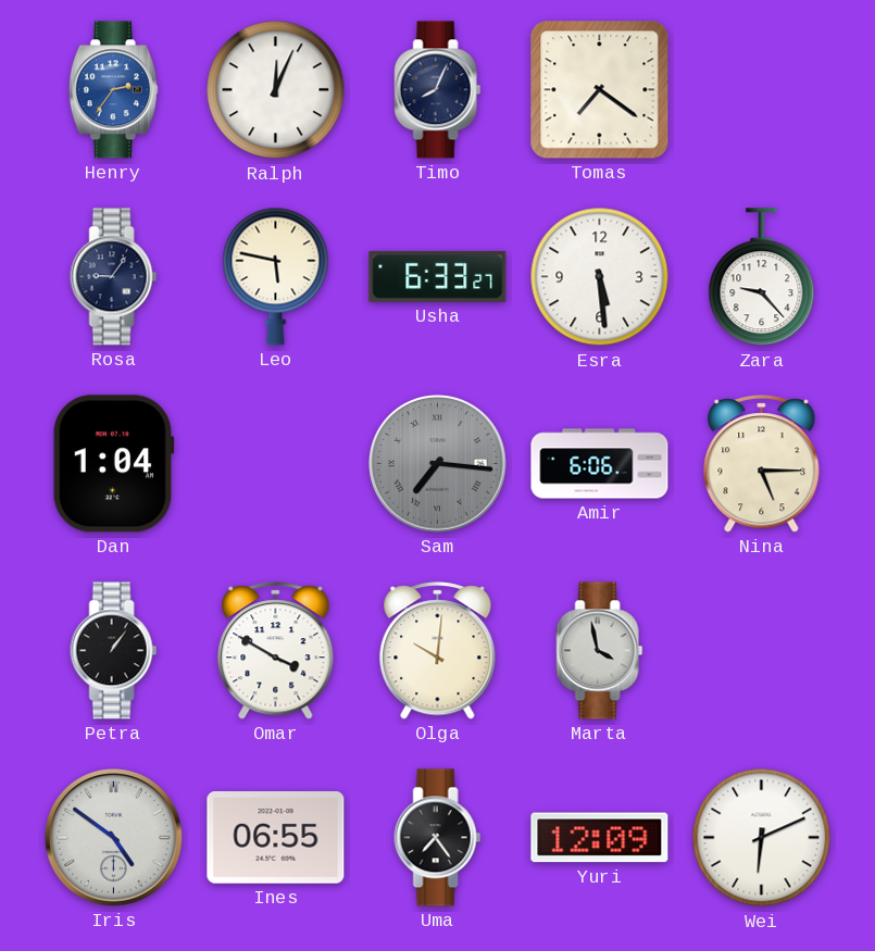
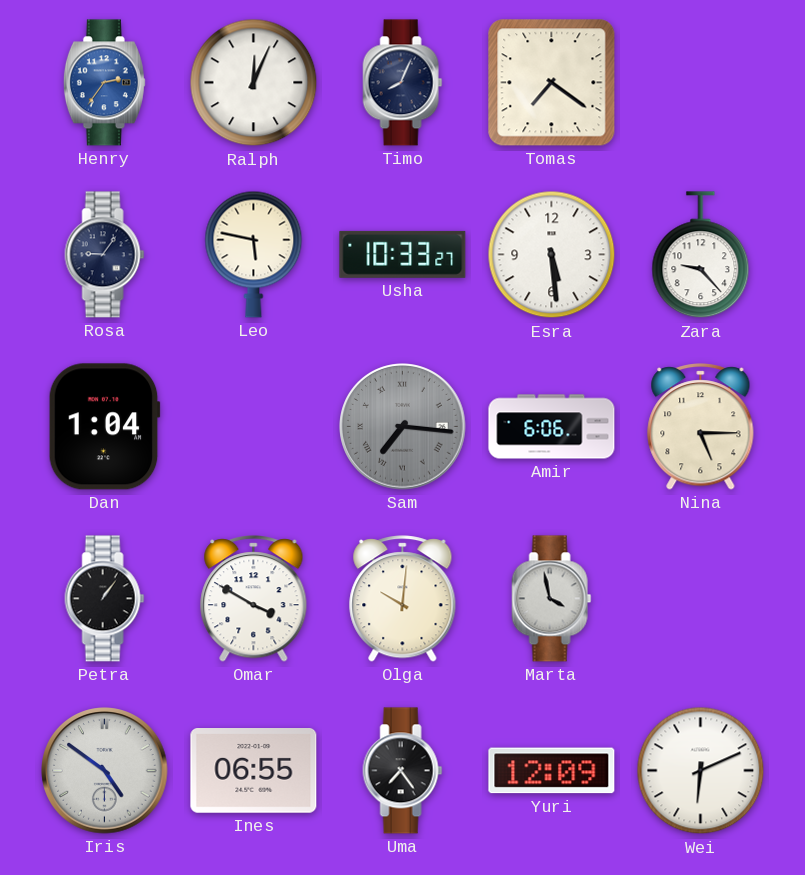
Usha: 6:33 -> 10:33
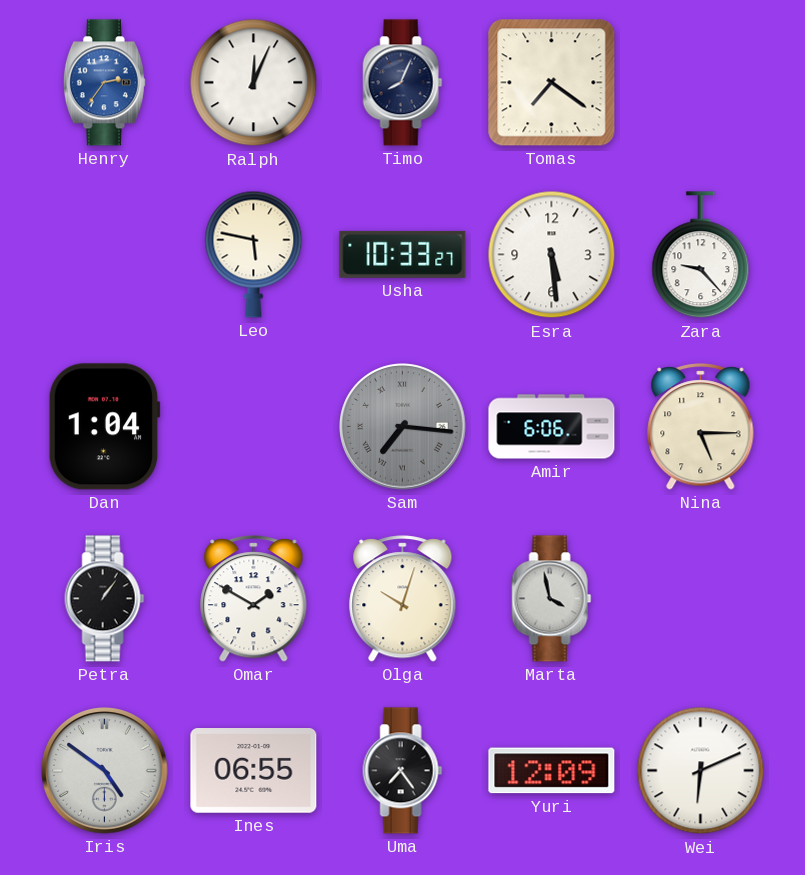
Rosa: 9:06 -> none
Omar: 3:50 -> 1:50
Olga: 10:01 -> 10:03
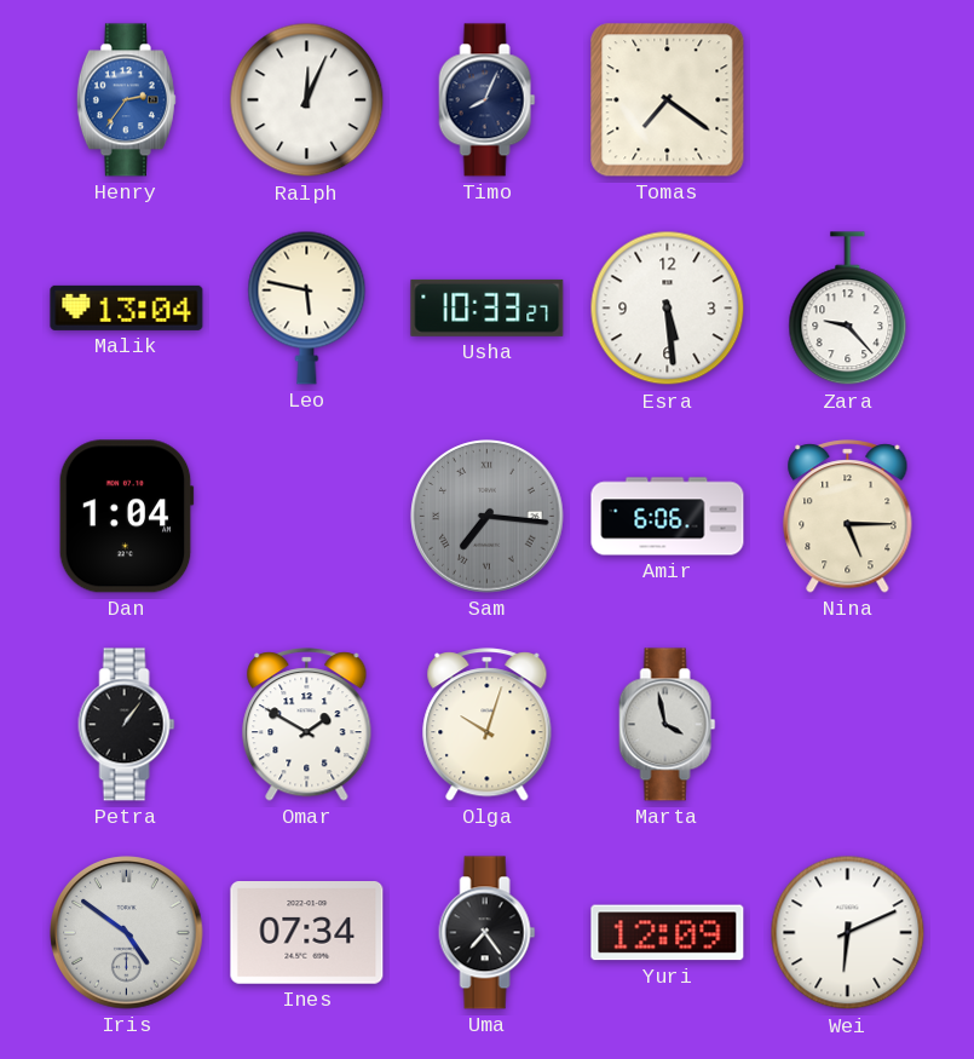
Malik: none -> 13:04
Ines: 06:55 -> 07:34
